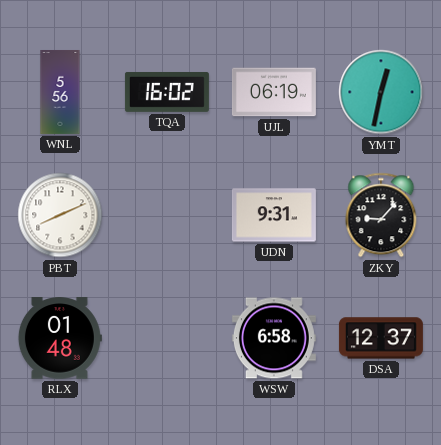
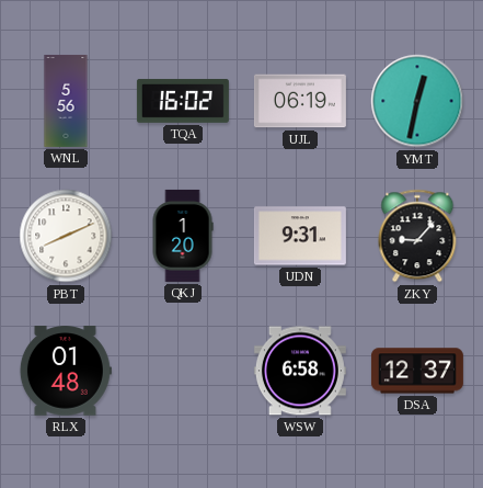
QKJ: none -> 1:20
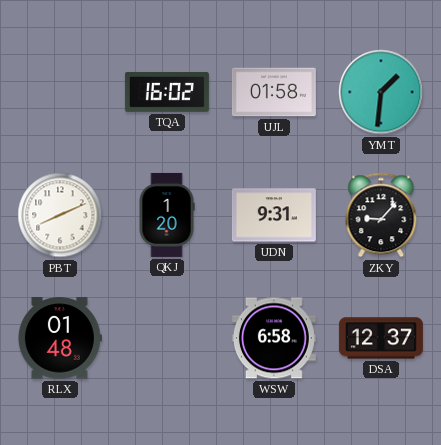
WNL: 5:56 -> none
UJL: 06:19 -> 01:58
YMT: 12:32 -> 1:31
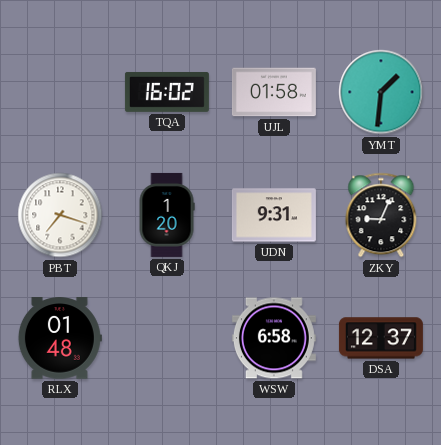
PBT: 8:11 -> 7:18
ZKY: 9:07 -> 9:04
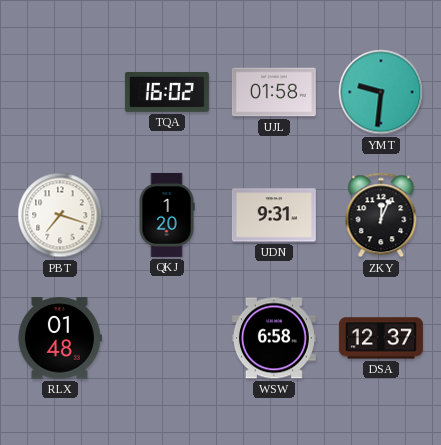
YMT: 1:31 -> 9:31
ZKY: 9:04 -> 12:04
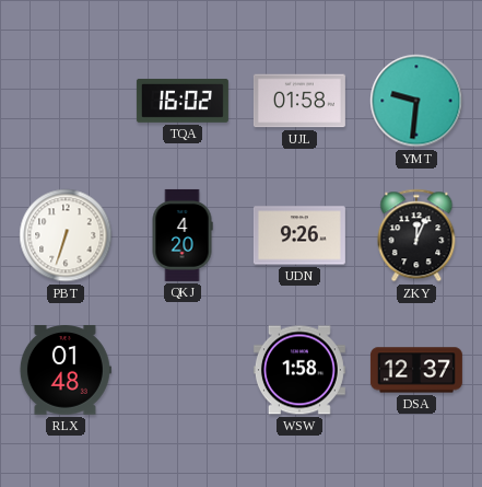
PBT: 7:18 -> 6:33
QKJ: 1:20 -> 4:20
UDN: 9:31 -> 9:26
WSW: 6:58 -> 1:58
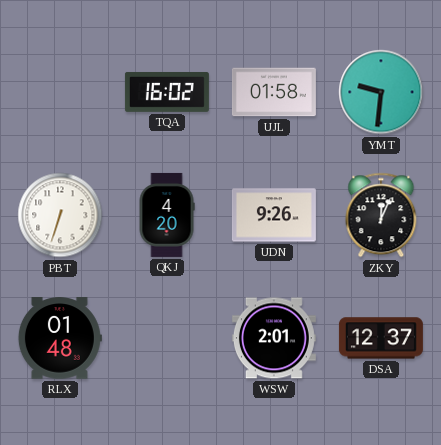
WSW: 1:58 -> 2:01
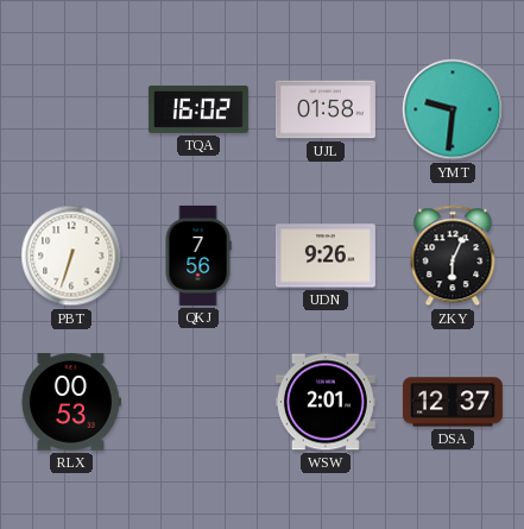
QKJ: 4:20 -> 7:56
ZKY: 12:04 -> 6:04
RLX: 01:48 -> 00:53
